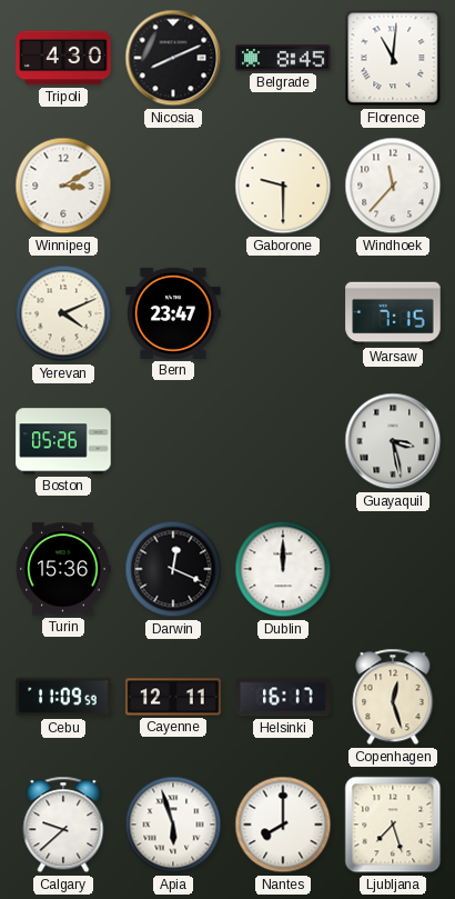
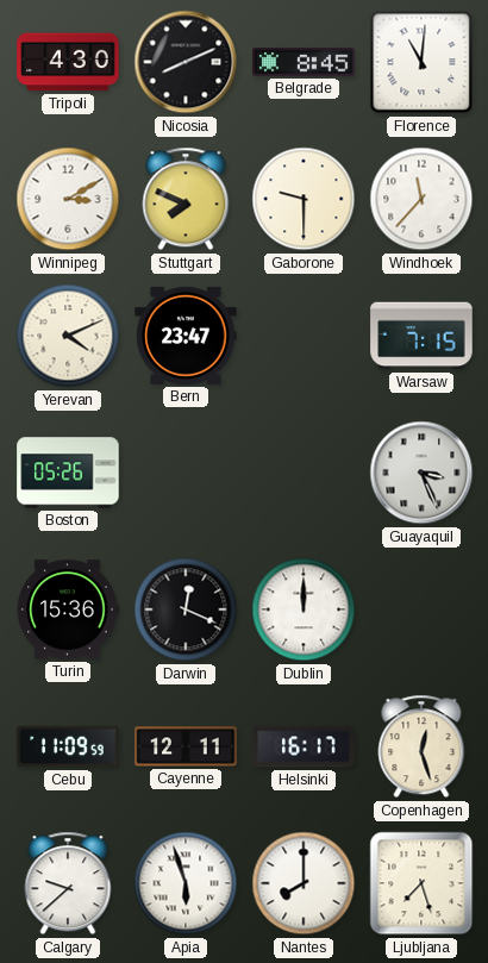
Stuttgart: none -> 7:49
Guayaquil: 3:28 -> 3:26
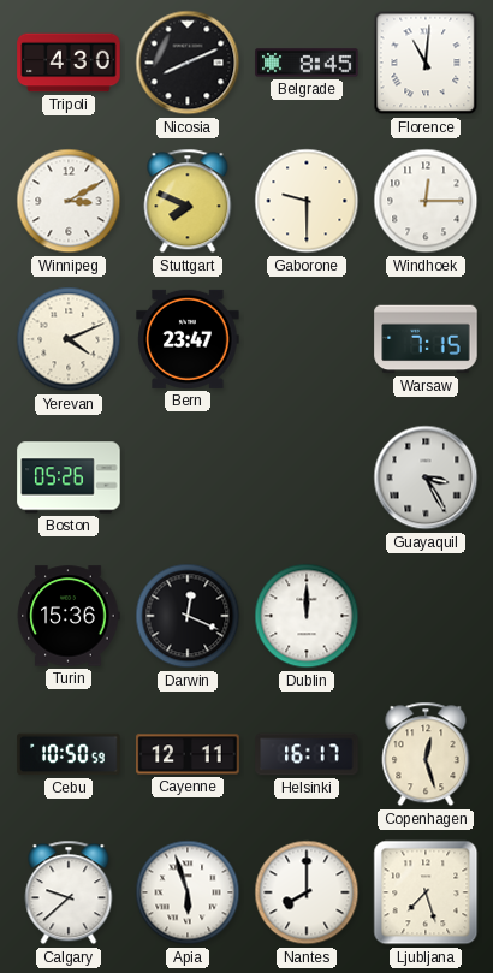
Windhoek: 11:37 -> 12:15
Guayaquil: 3:26 -> 3:25
Cebu: 11:09 -> 10:50
